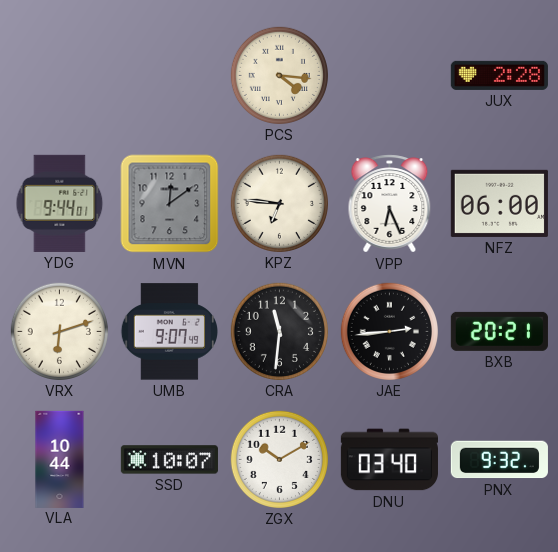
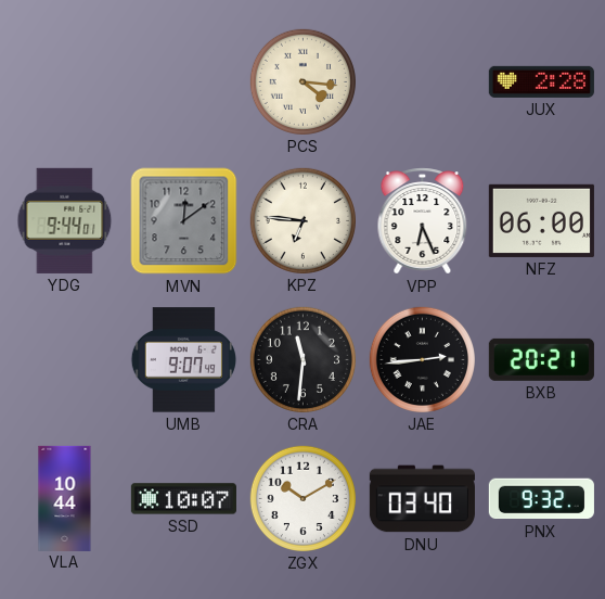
VRX: 6:12 -> none
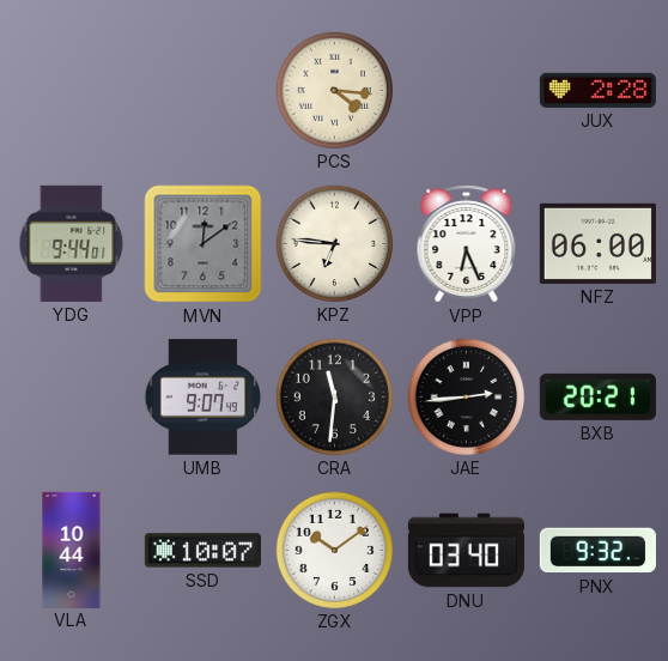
ZGX: 10:10 -> 10:09
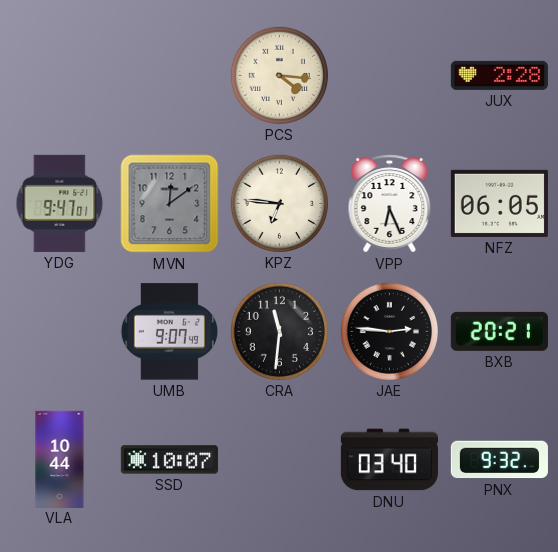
YDG: 9:44 -> 9:47
NFZ: 06:00 -> 06:05
JAE: 2:44 -> 2:46
ZGX: 10:09 -> none
